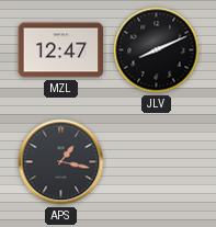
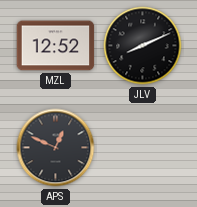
MZL: 12:47 -> 12:52
APS: 1:17 -> 12:49
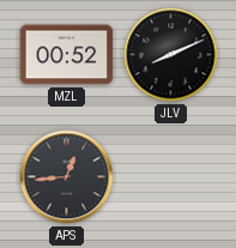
MZL: 12:52 -> 00:52
APS: 12:49 -> 12:44
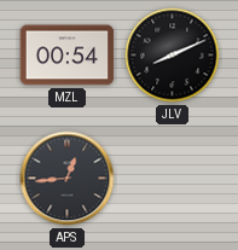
MZL: 00:52 -> 00:54
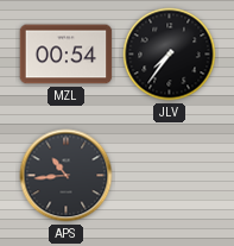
JLV: 8:11 -> 7:36
APS: 12:44 -> 10:44
